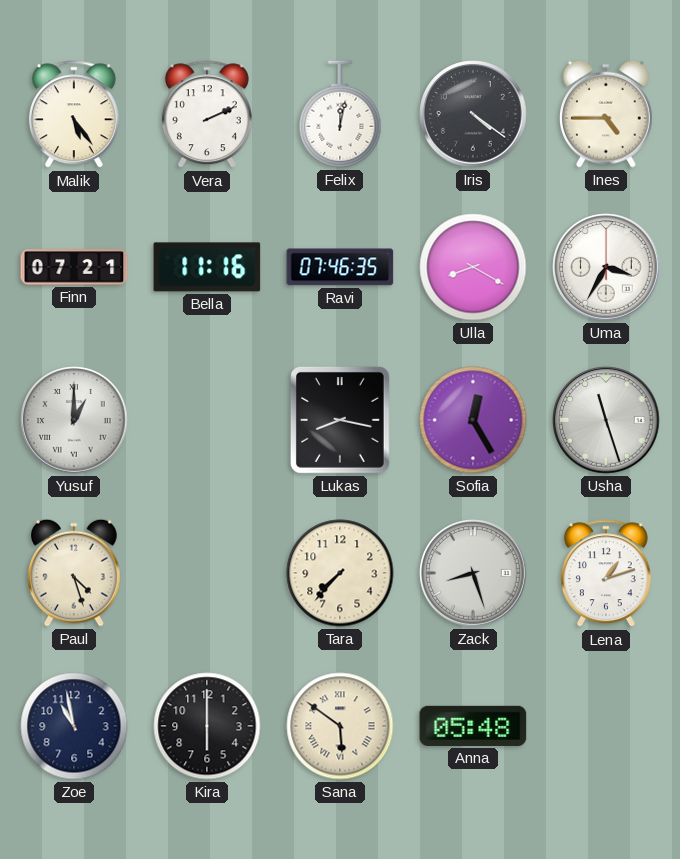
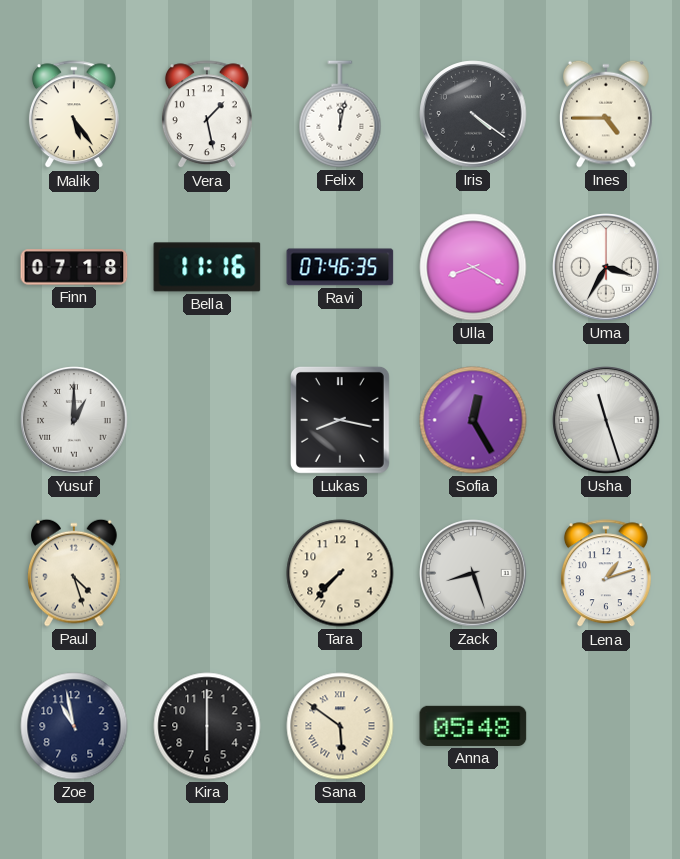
Vera: 2:11 -> 1:28
Finn: 07:21 -> 07:18
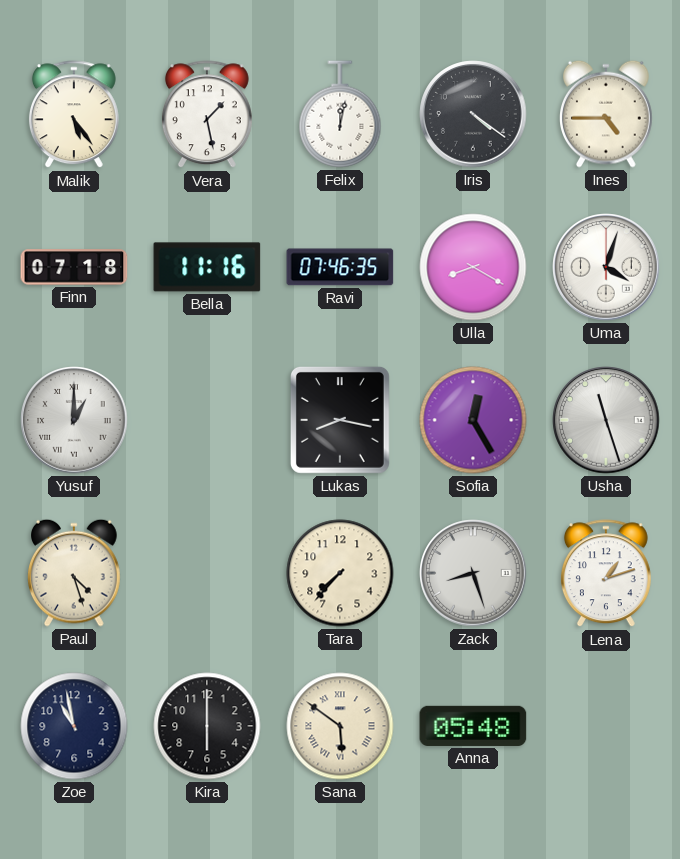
Uma: 3:35 -> 4:03
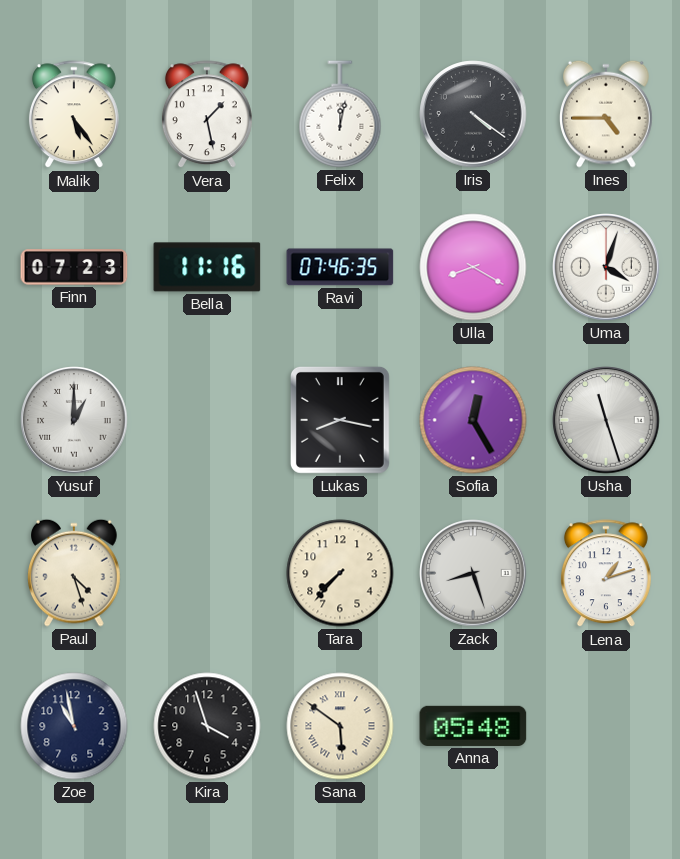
Finn: 07:18 -> 07:23
Kira: 6:00 -> 3:57
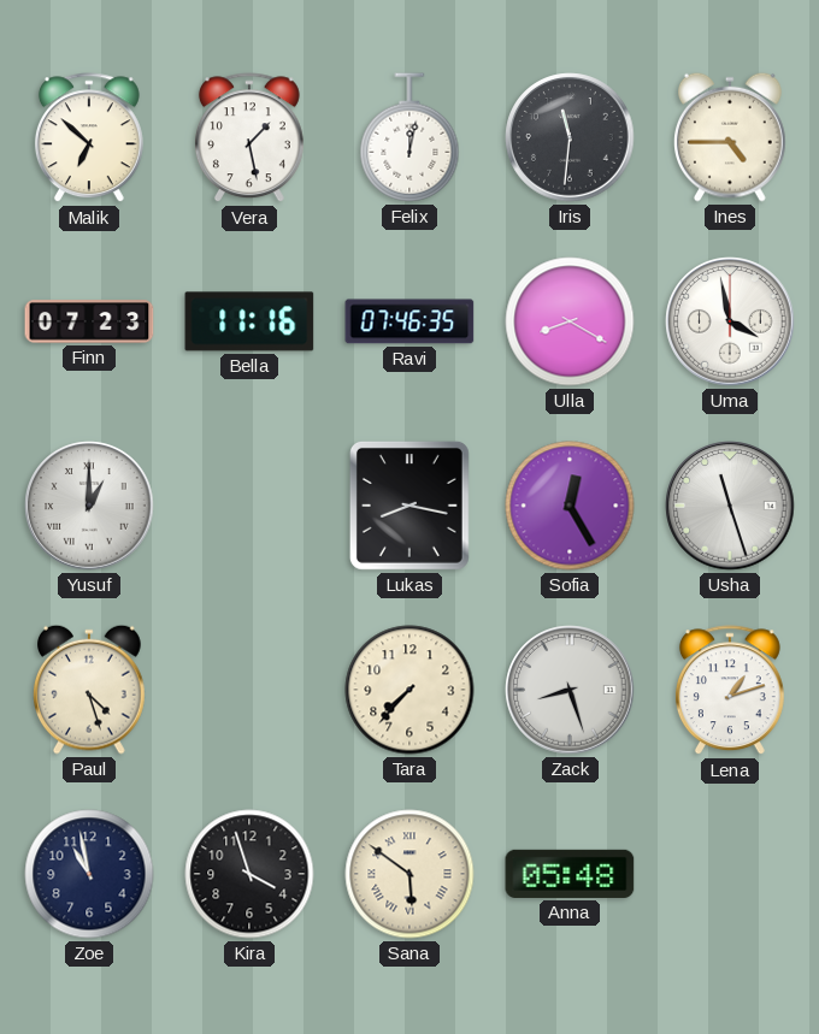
Malik: 5:24 -> 6:52
Iris: 4:21 -> 11:31
Uma: 4:03 -> 3:58
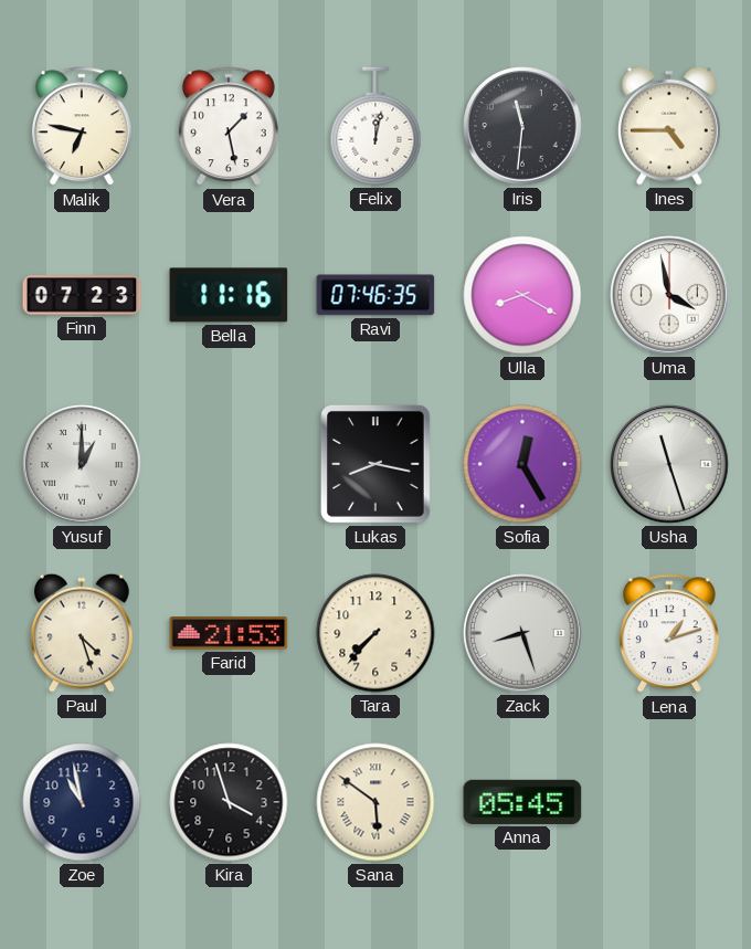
Malik: 6:52 -> 6:47
Farid: none -> 21:53
Anna: 05:48 -> 05:45
